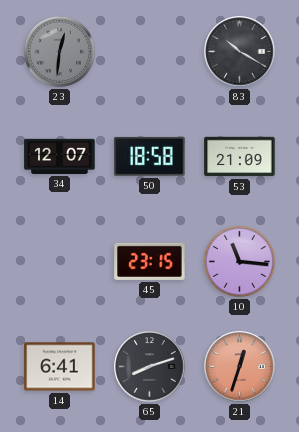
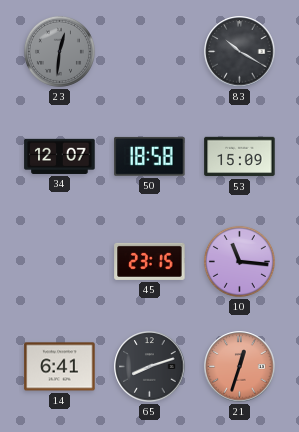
53: 21:09 -> 15:09
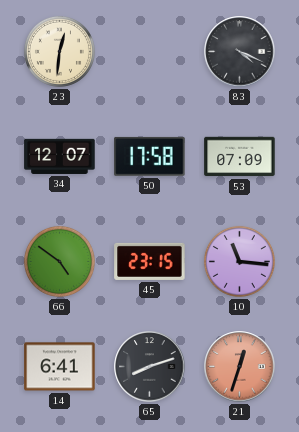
23 dial: grey -> cream
83: 10:20 -> 4:19
50: 18:58 -> 17:58
53: 15:09 -> 07:09
66: none -> 4:51
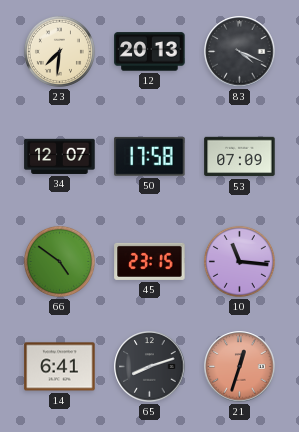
23: 12:31 -> 7:31
12: none -> 20:13
